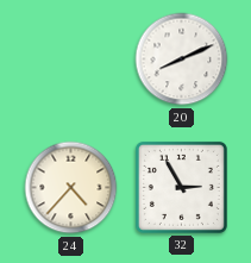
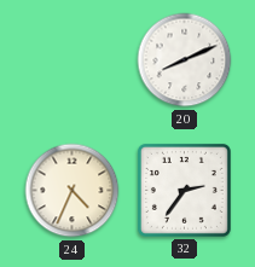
24: 4:37 -> 4:34
32: 2:55 -> 2:36
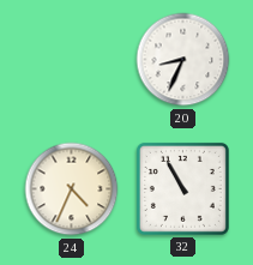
20: 8:11 -> 8:34
32: 2:36 -> 10:55
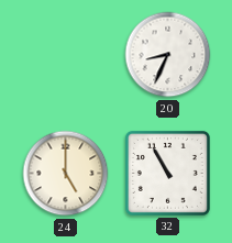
24: 4:34 -> 5:00
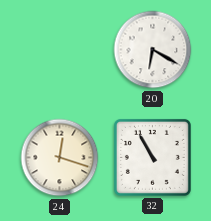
20: 8:34 -> 6:20
24: 5:00 -> 12:18
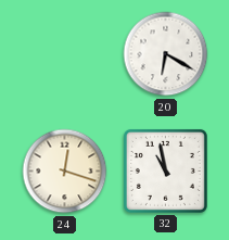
32: 10:55 -> 10:58
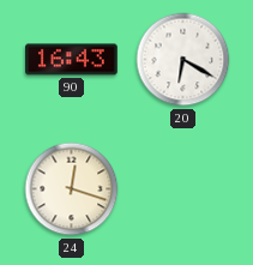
90: none -> 16:43
32: 10:58 -> none
